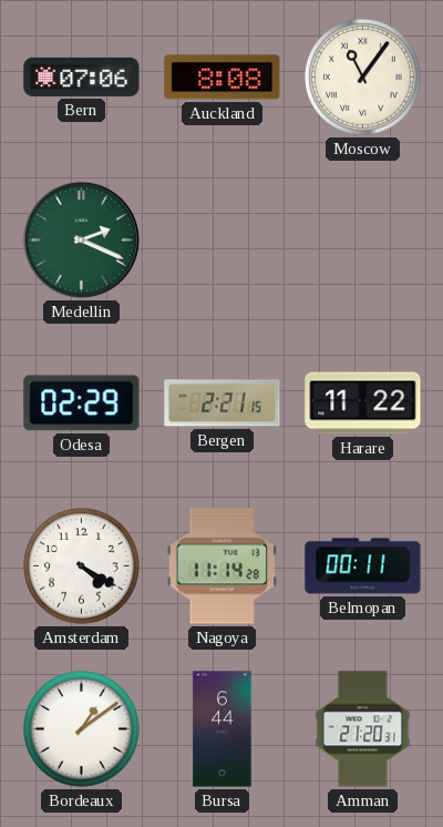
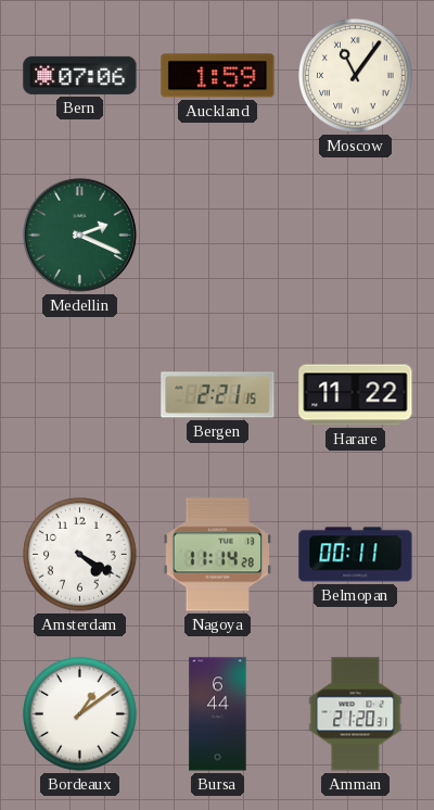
Auckland: 8:08 -> 1:59
Odesa: 02:29 -> none
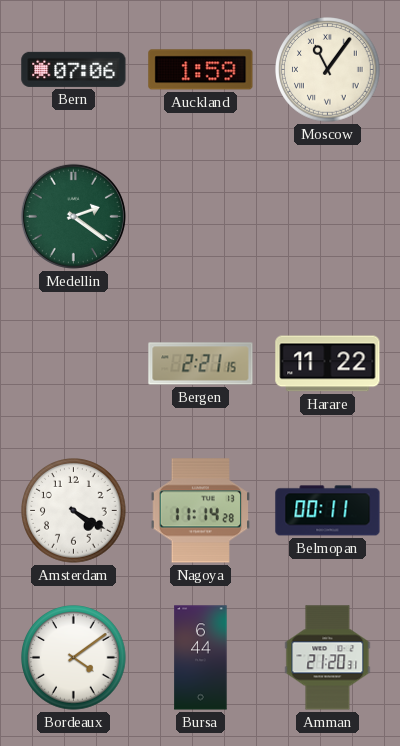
Medellin: 2:19 -> 2:21
Bordeaux: 1:09 -> 4:09
